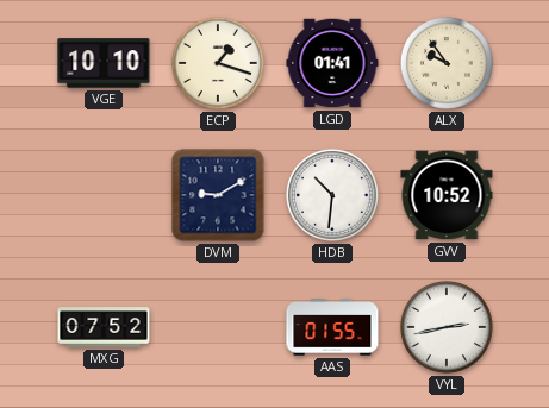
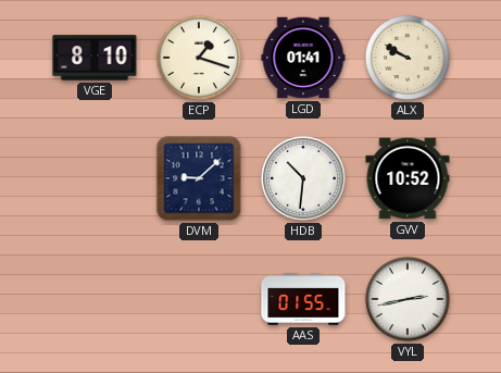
VGE: 10:10 -> 8:10
ALX: 9:54 -> 9:50
DVM: 9:10 -> 9:08
MXG: 07:52 -> none
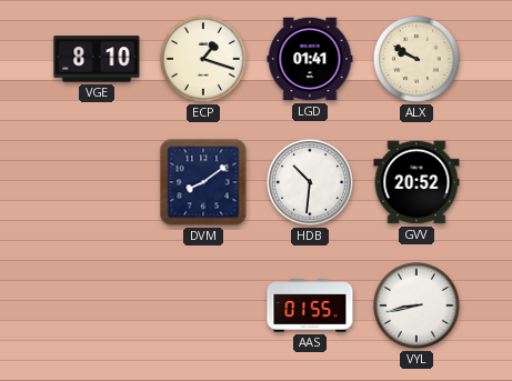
DVM: 9:08 -> 8:09
GVV: 10:52 -> 20:52
VYL: 2:43 -> 8:43
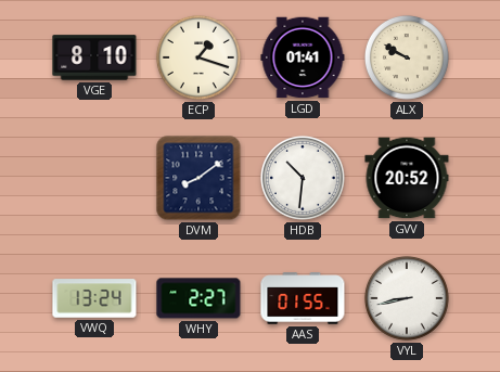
VWQ: none -> 13:24
WHY: none -> 2:27
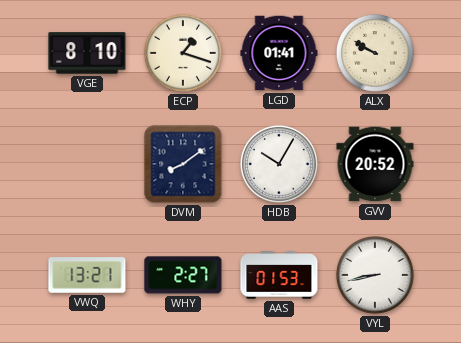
HDB: 10:31 -> 10:05
VWQ: 13:24 -> 13:21
AAS: 01:55 -> 01:53
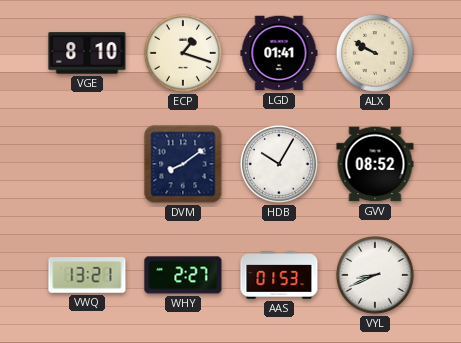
GVV: 20:52 -> 08:52
VYL: 8:43 -> 8:41
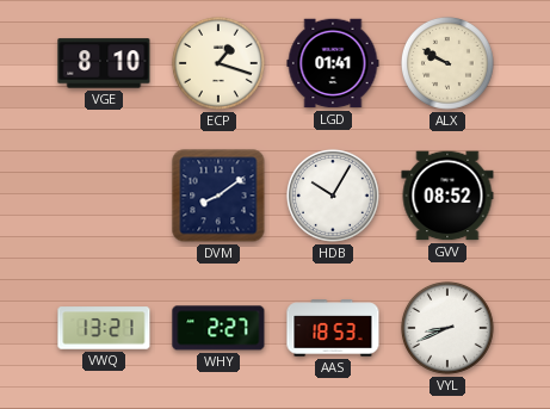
AAS: 01:53 -> 18:53
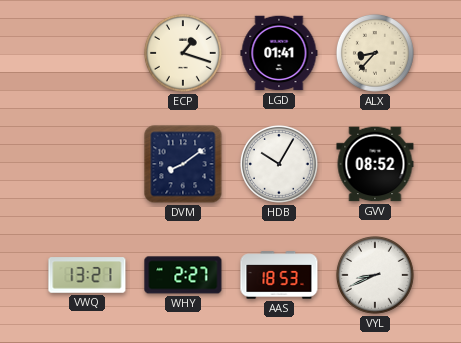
VGE: 8:10 -> none
ALX: 9:50 -> 8:37
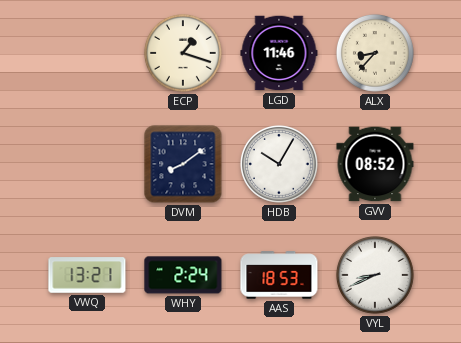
LGD: 01:41 -> 11:46
WHY: 2:27 -> 2:24
